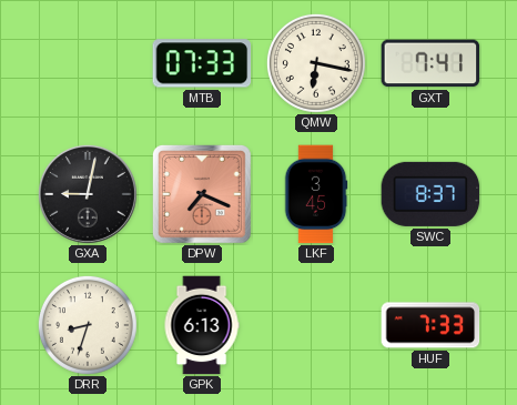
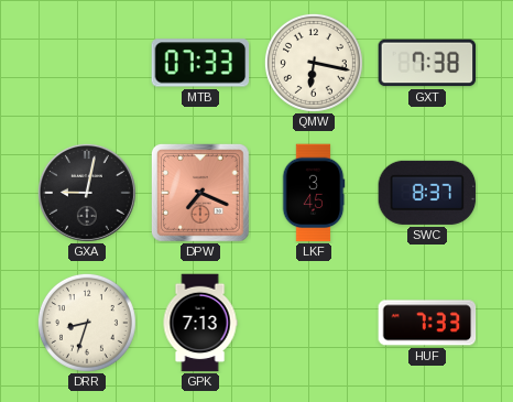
GXT: 7:41 -> 7:38
GPK: 6:13 -> 7:13
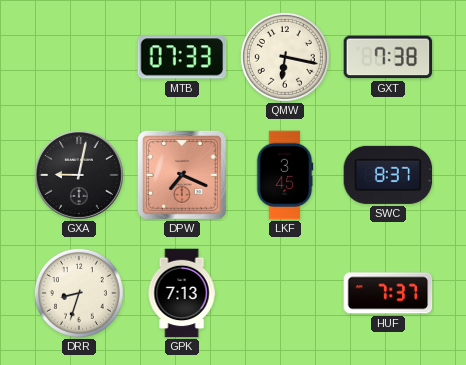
HUF: 7:33 -> 7:37
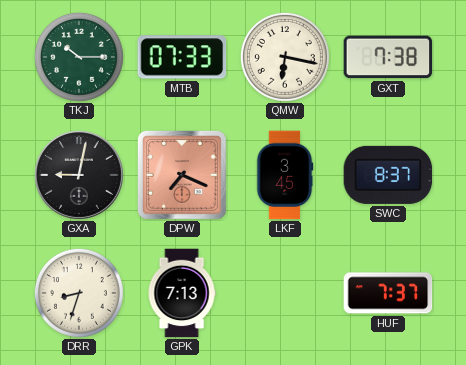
TKJ: none -> 10:15
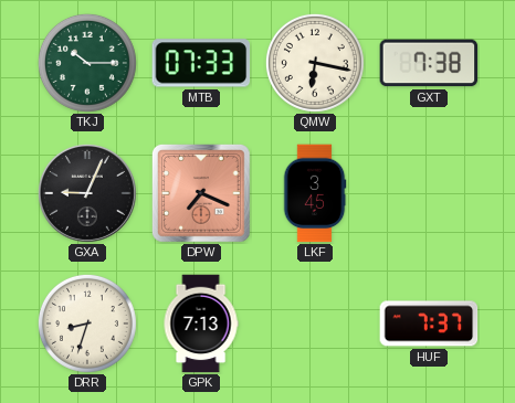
GXA: 9:02 -> 9:04
SWC: 8:37 -> none
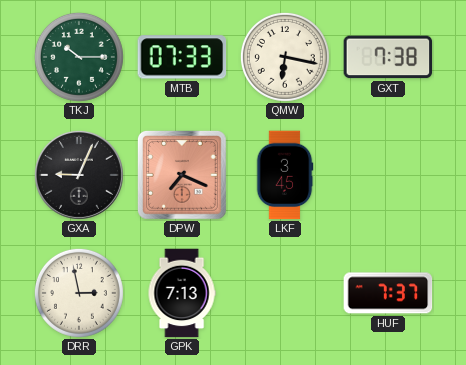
DRR: 8:33 -> 2:58
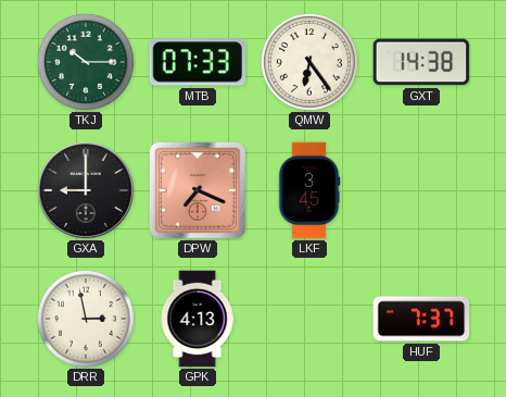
QMW: 6:17 -> 6:24
GXT: 7:38 -> 14:38
GXA: 9:04 -> 9:00
GPK: 7:13 -> 4:13
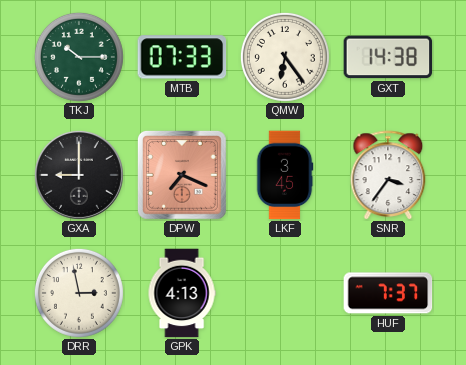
SNR: none -> 3:36
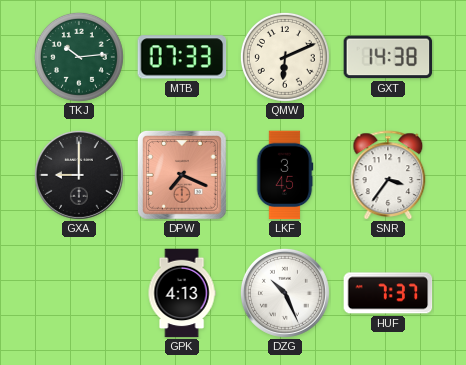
TKJ: 10:15 -> 10:14
QMW: 6:24 -> 6:11
DRR: 2:58 -> none
DZG: none -> 10:26
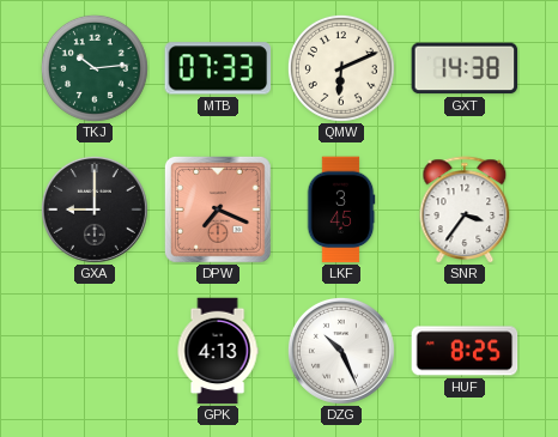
HUF: 7:37 -> 8:25
